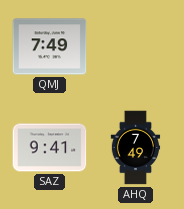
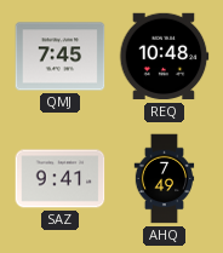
QMJ: 7:49 -> 7:45
REQ: none -> 10:48
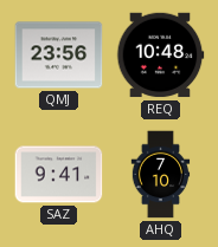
QMJ: 7:45 -> 23:56
AHQ: 7:49 -> 7:10
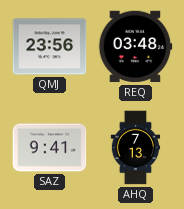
REQ: 10:48 -> 03:48
AHQ: 7:10 -> 7:13
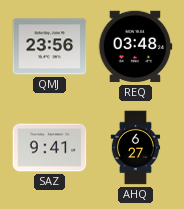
AHQ: 7:13 -> 6:27
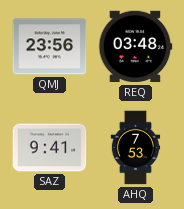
AHQ: 6:27 -> 7:53
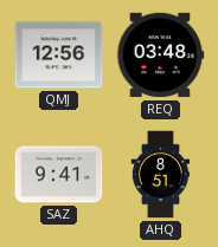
QMJ: 23:56 -> 12:56
AHQ: 7:53 -> 8:51
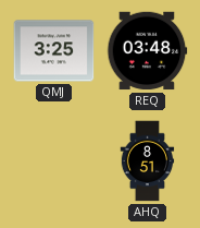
QMJ: 12:56 -> 3:25
SAZ: 9:41 -> none
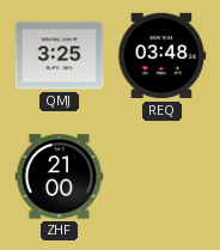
ZHF: none -> 21:00
AHQ: 8:51 -> none
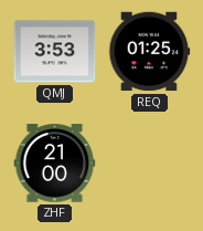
QMJ: 3:25 -> 3:53
REQ: 03:48 -> 01:25
